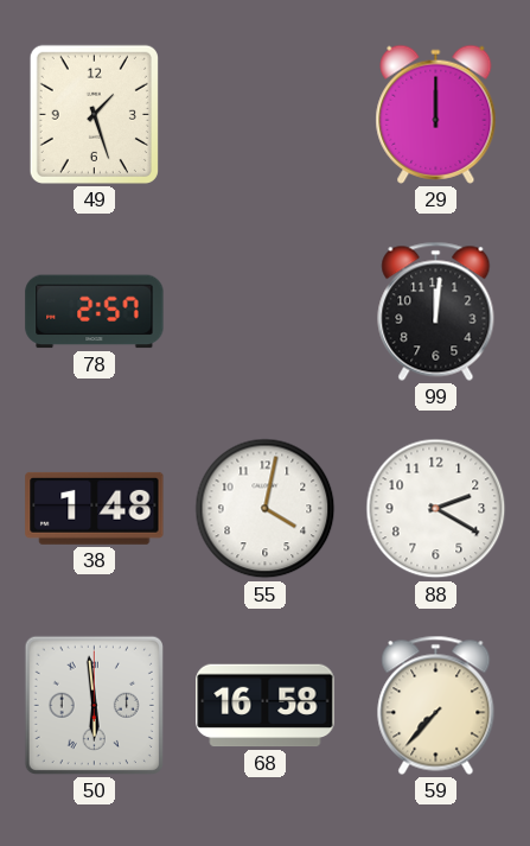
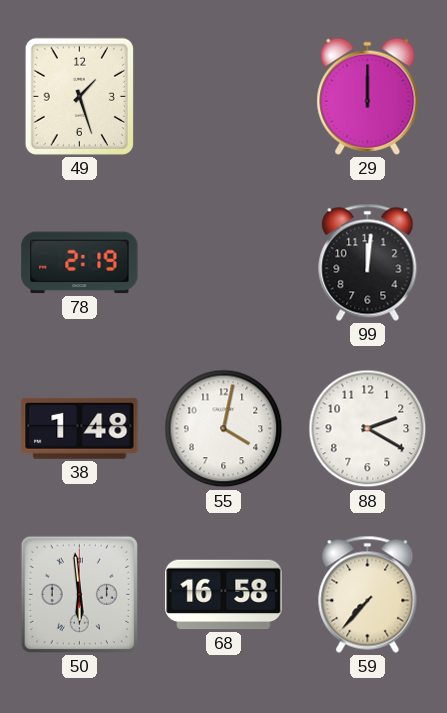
78: 2:57 -> 2:19
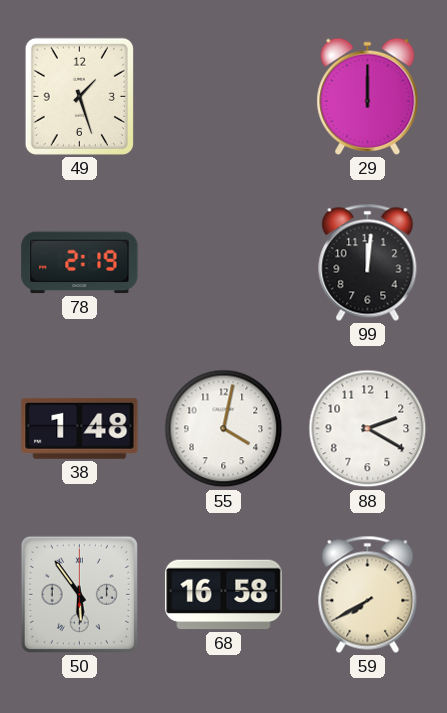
50: 5:59 -> 5:54
59: 7:37 -> 7:40
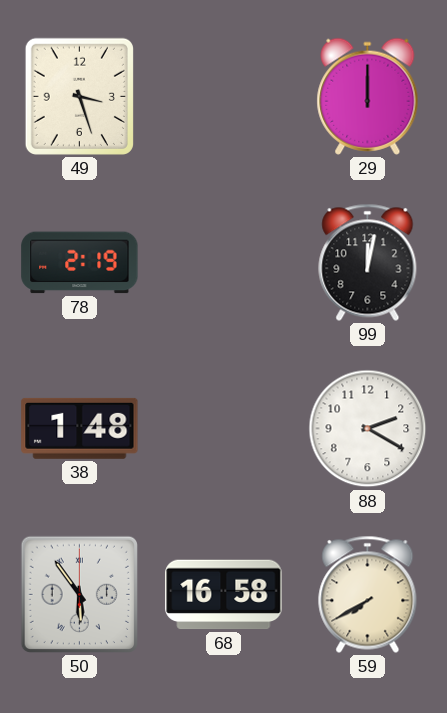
49: 1:27 -> 3:27
99: 12:01 -> 12:02
55: 4:02 -> none
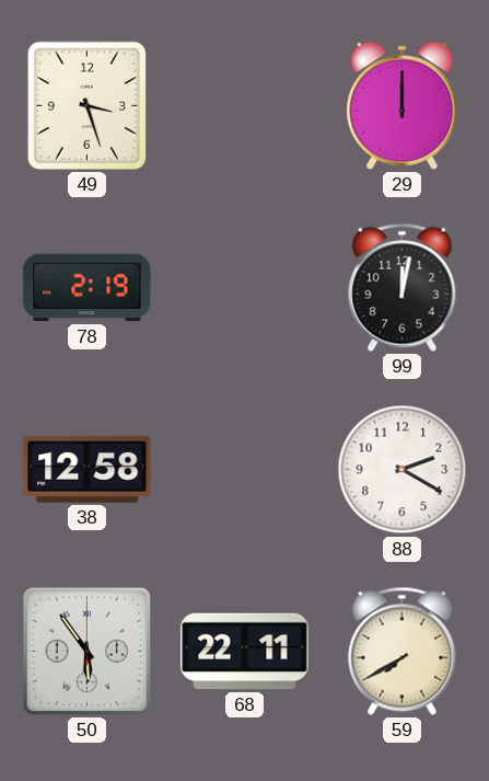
38: 1:48 -> 12:58
68: 16:58 -> 22:11
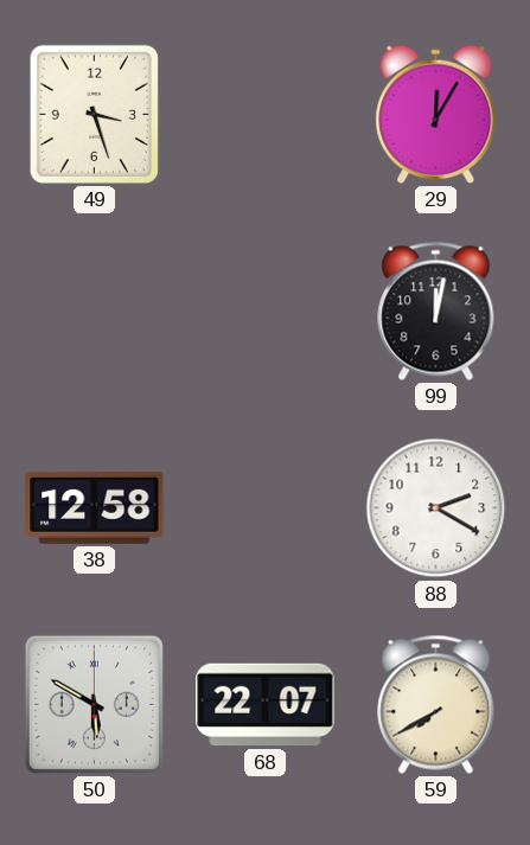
29: 12:00 -> 12:05
78: 2:19 -> none
50: 5:54 -> 5:50
68: 22:11 -> 22:07
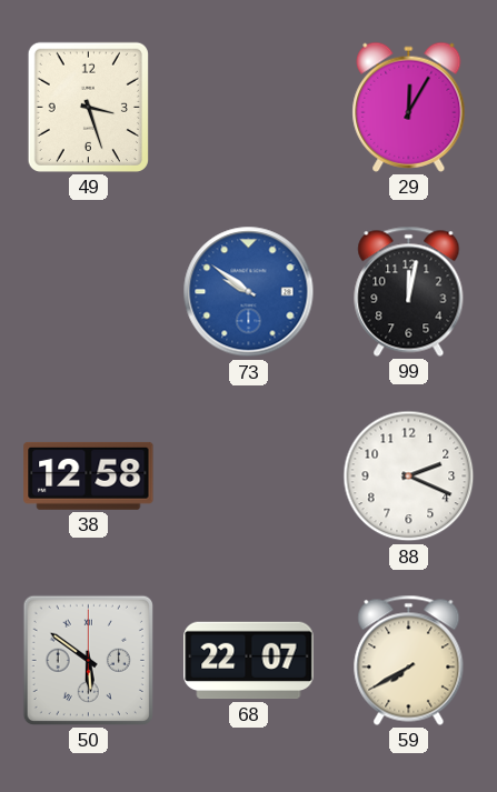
73: none -> 9:51
88: 2:20 -> 2:19
50: 5:50 -> 5:51
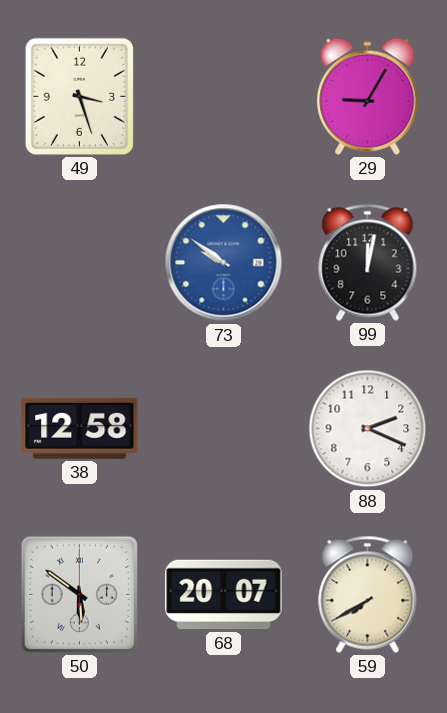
29: 12:05 -> 9:05
68: 22:07 -> 20:07
